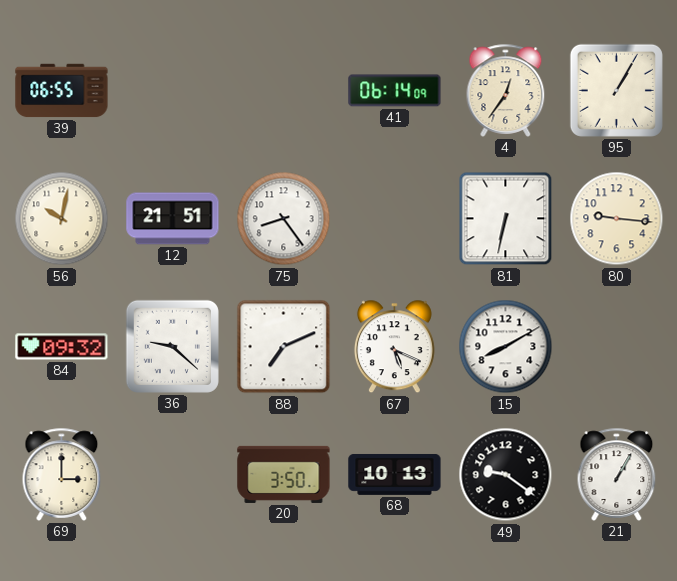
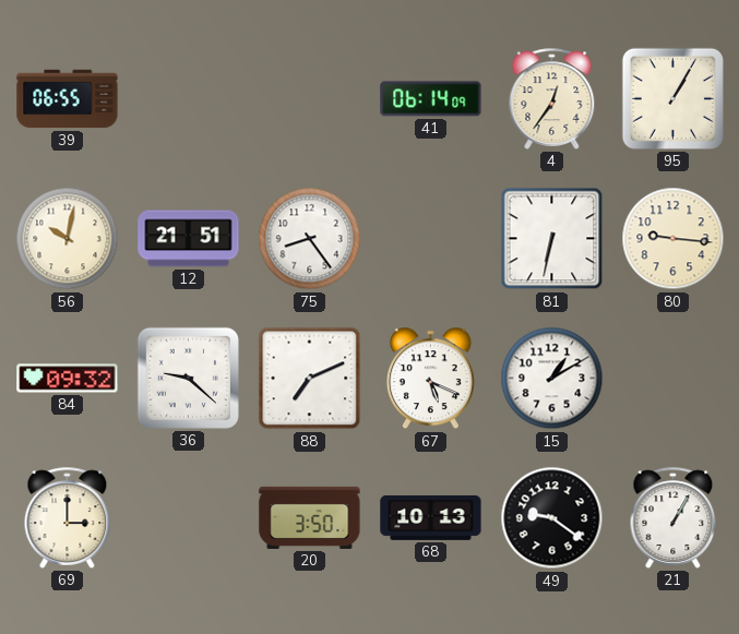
15: 8:10 -> 1:10
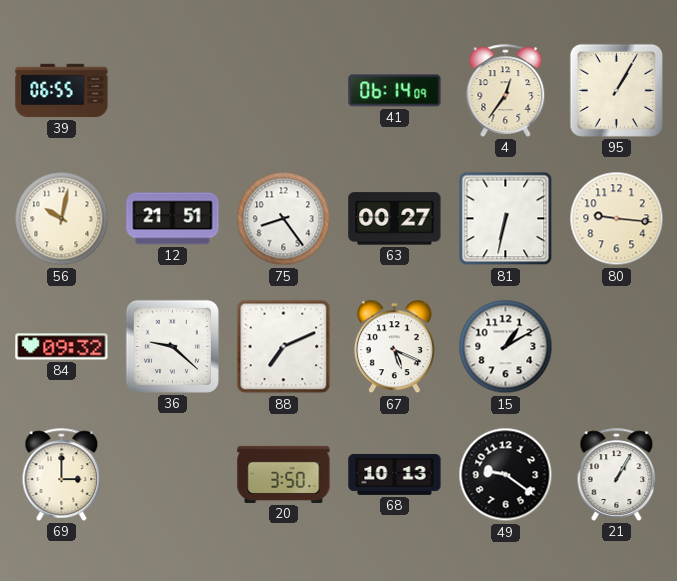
63: none -> 00:27
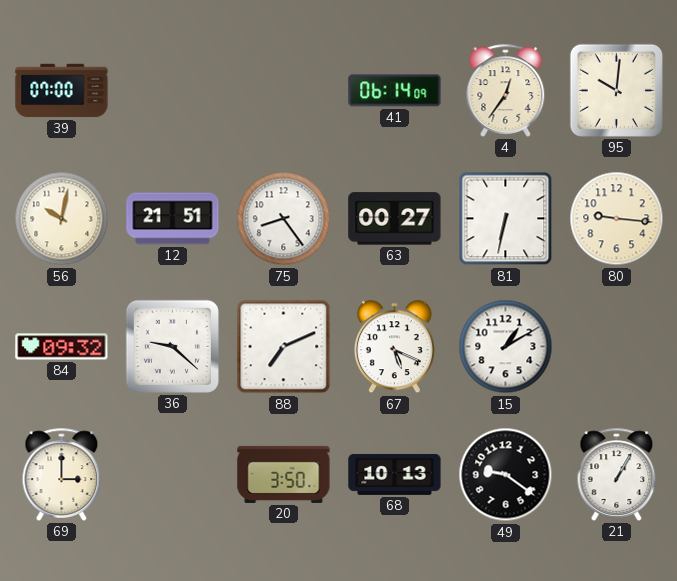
39: 06:55 -> 07:00
95: 1:05 -> 10:01
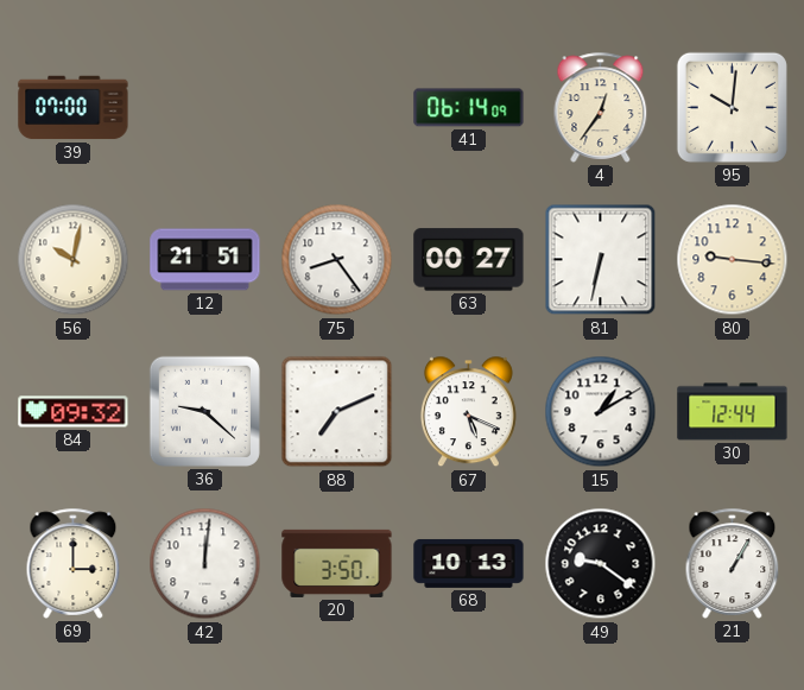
30: none -> 12:44
42: none -> 12:01
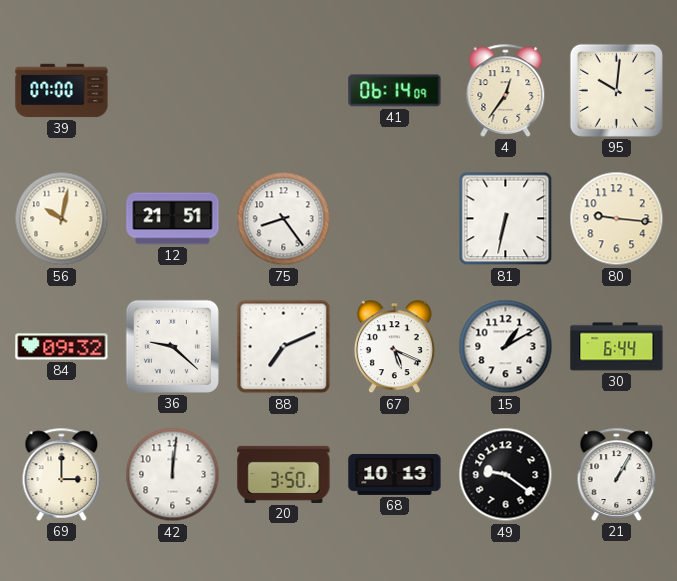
63: 00:27 -> none
30: 12:44 -> 6:44
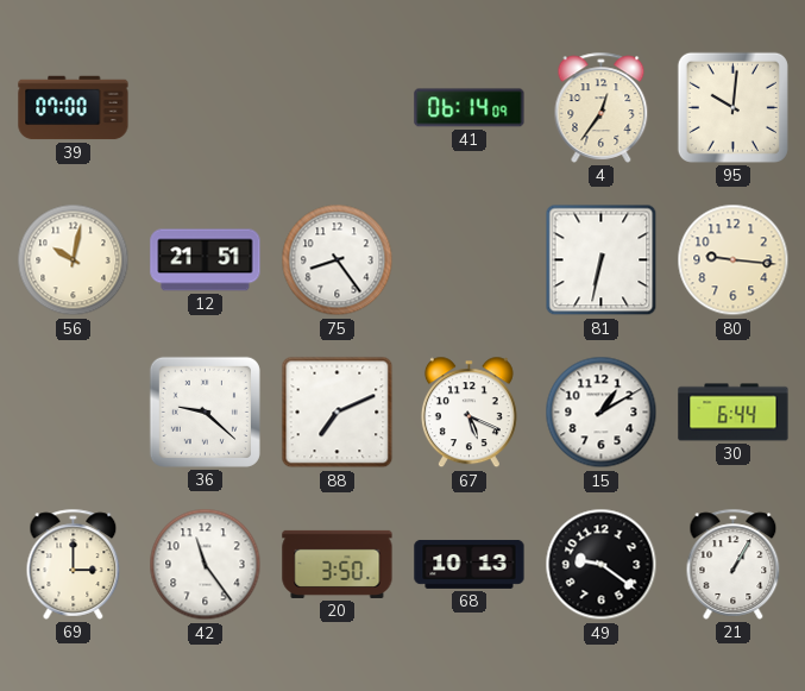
84: 09:32 -> none
42: 12:01 -> 11:24
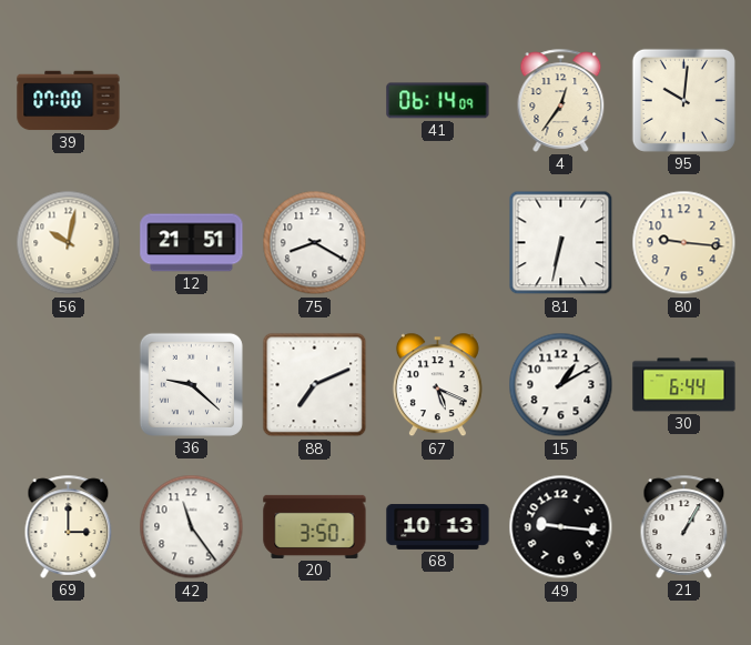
75: 8:24 -> 8:20
49: 9:21 -> 9:16
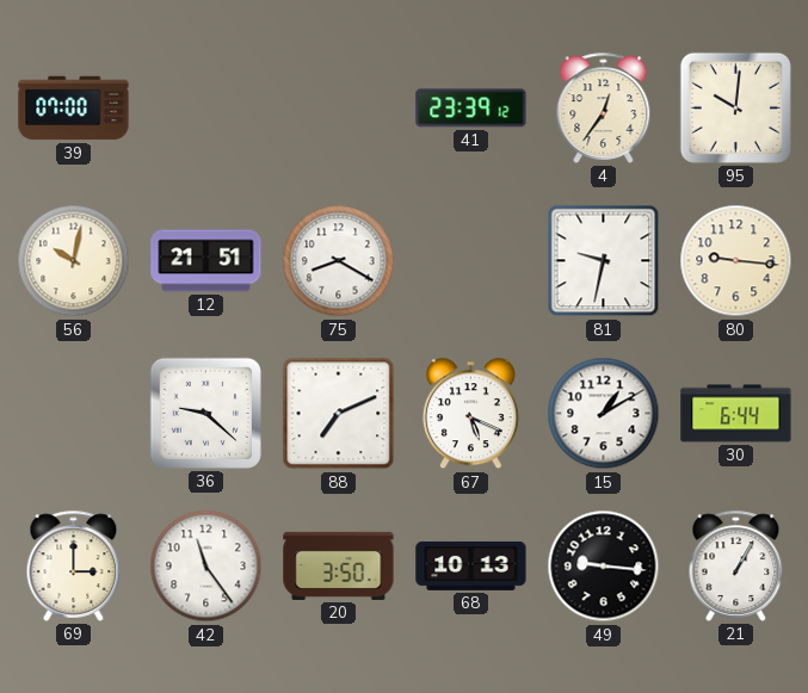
41: 06:14 -> 23:39
81: 6:32 -> 9:32
